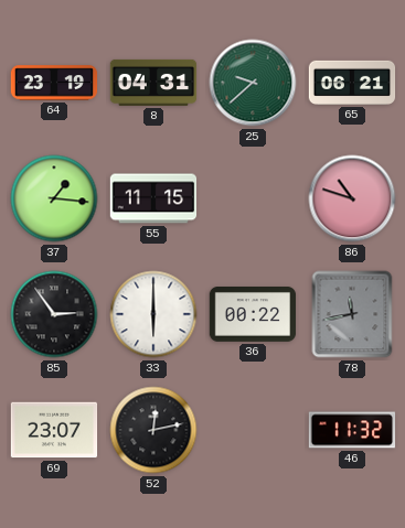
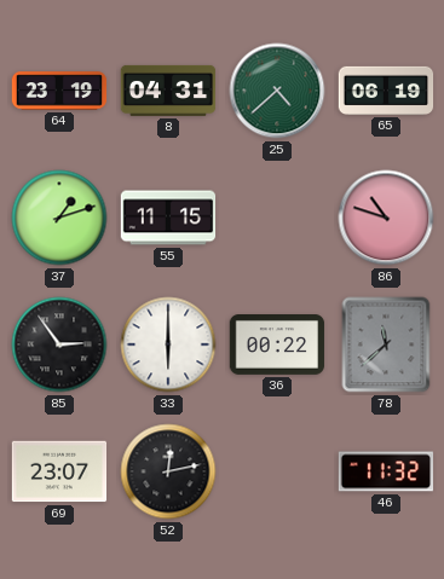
25: 9:38 -> 4:38
65: 06:21 -> 06:19
37: 1:16 -> 1:12
78: 11:43 -> 11:38
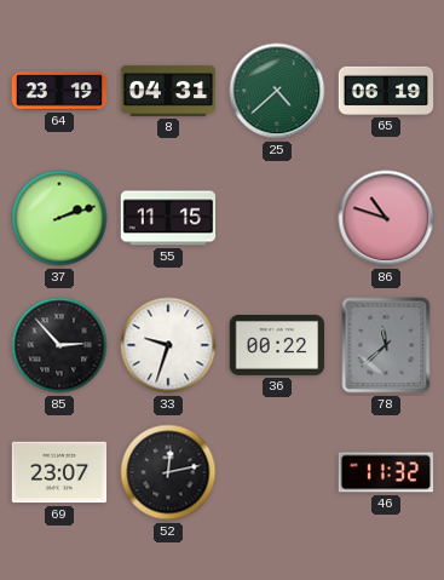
37: 1:12 -> 2:12
85: 2:54 -> 2:53
33: 6:00 -> 9:33
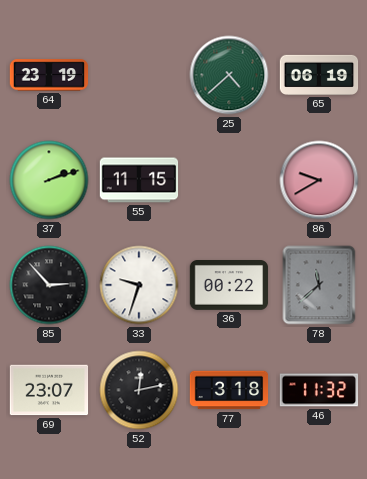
8: 04:31 -> none
86: 10:48 -> 9:40
77: none -> 3:18
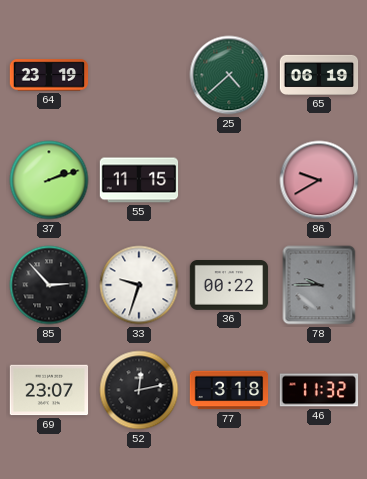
78: 11:38 -> 9:45
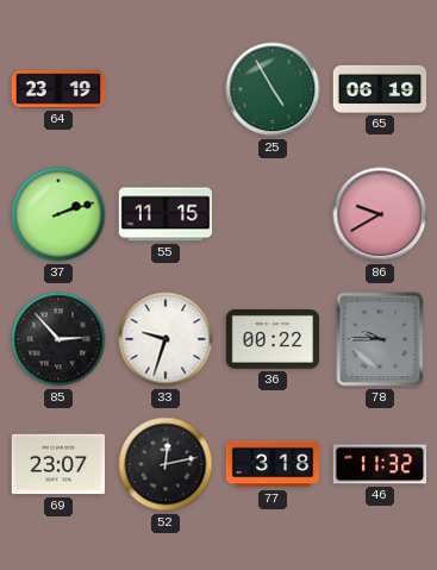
25: 4:38 -> 4:55
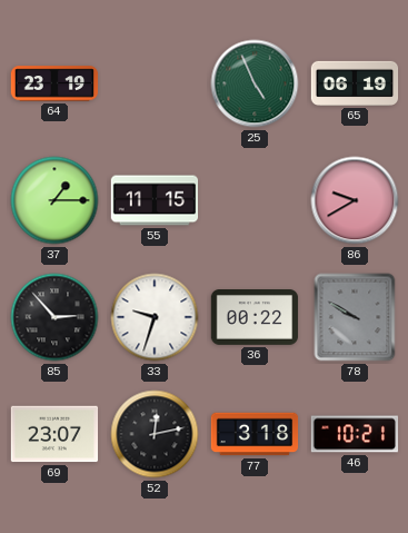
25: 4:55 -> 4:56
37: 2:12 -> 1:15
78: 9:45 -> 9:50
46: 11:32 -> 10:21
